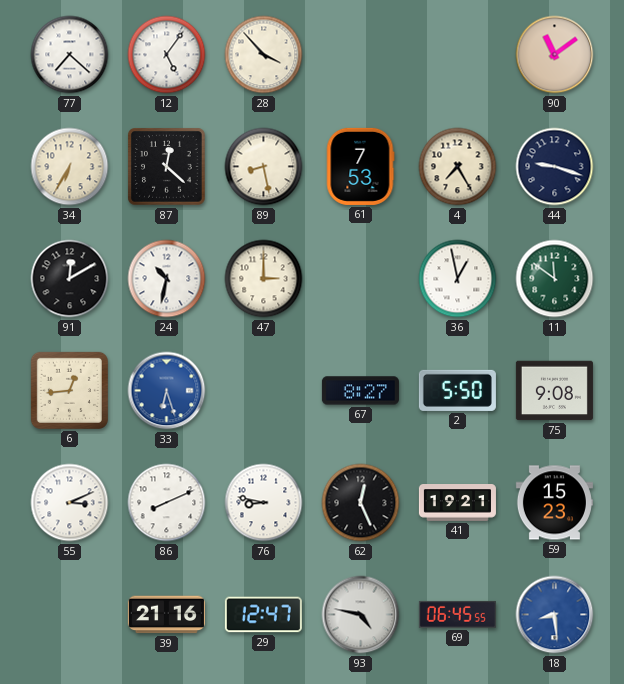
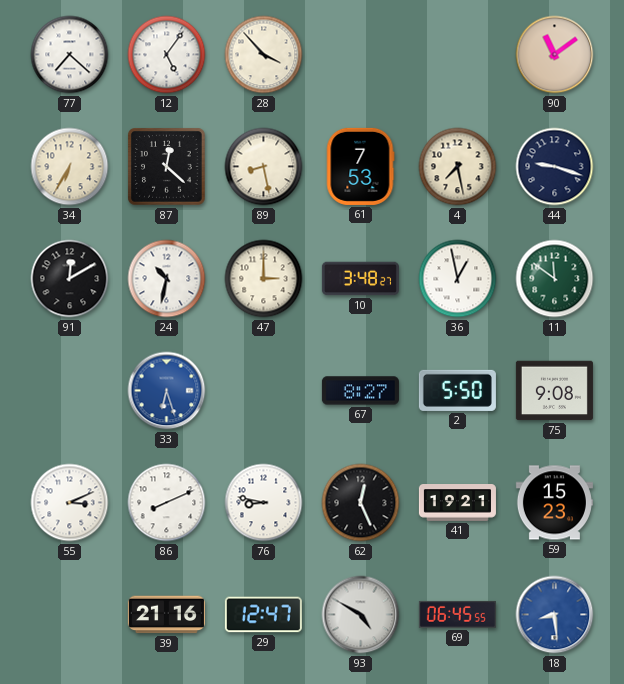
4: 7:25 -> 7:28
10: none -> 3:48
6: 12:44 -> none
93: 4:47 -> 4:50
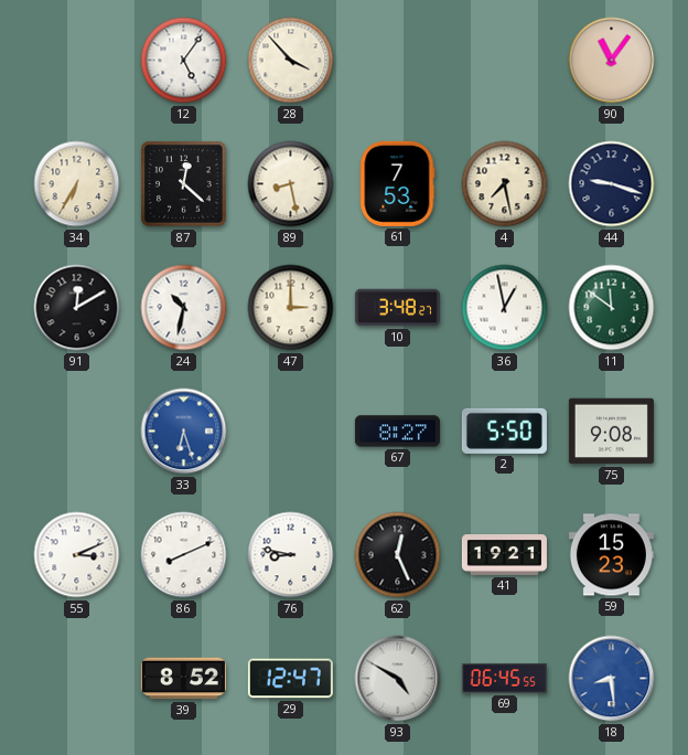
77: 7:22 -> none
90: 11:09 -> 11:06
39: 21:16 -> 8:52
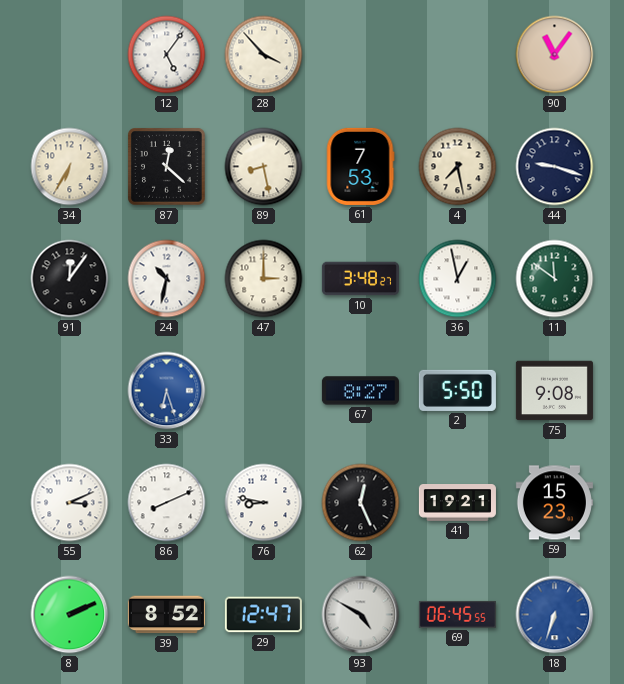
91: 12:10 -> 12:06
8: none -> 2:11
18: 8:29 -> 6:33
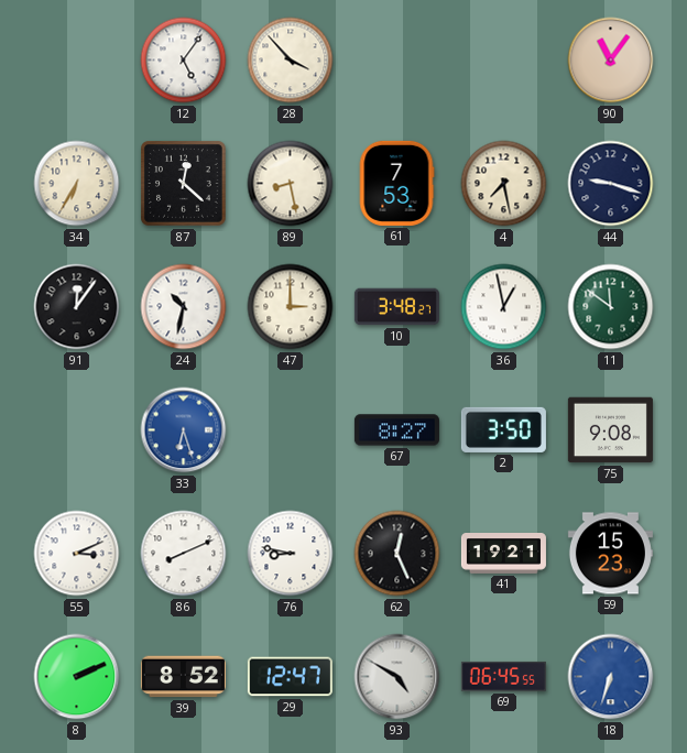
2: 5:50 -> 3:50
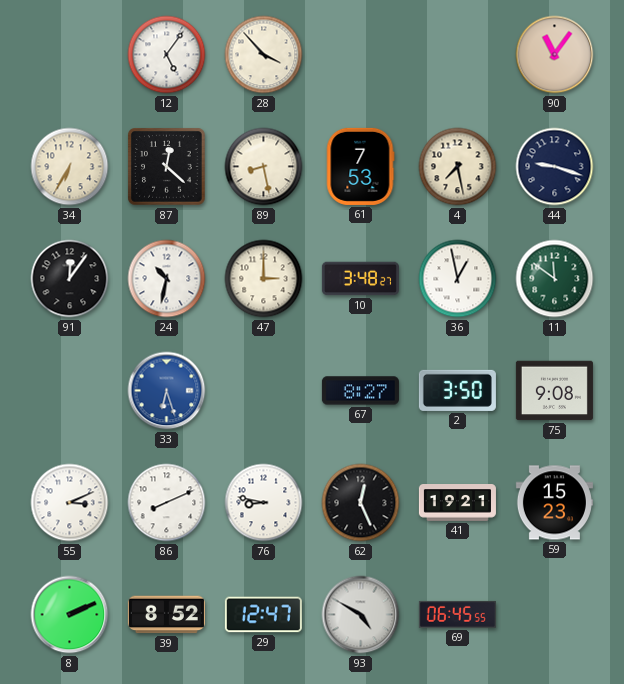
18: 6:33 -> none
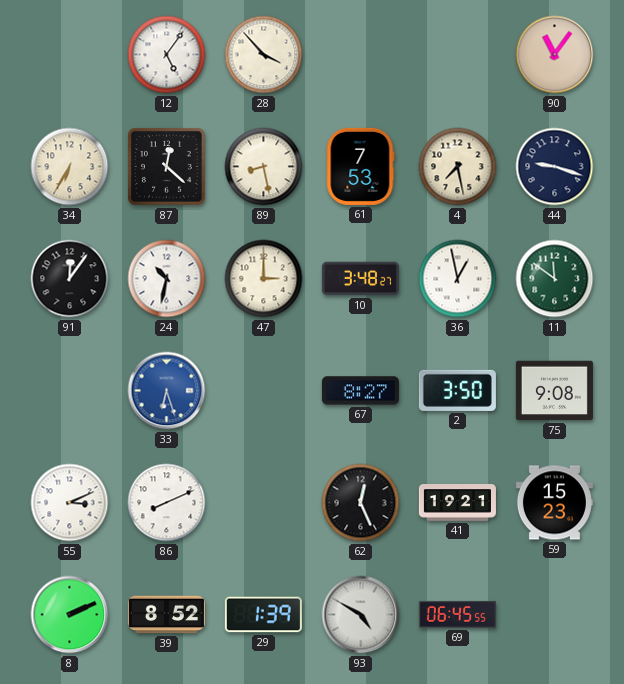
76: 8:47 -> none
29: 12:47 -> 1:39
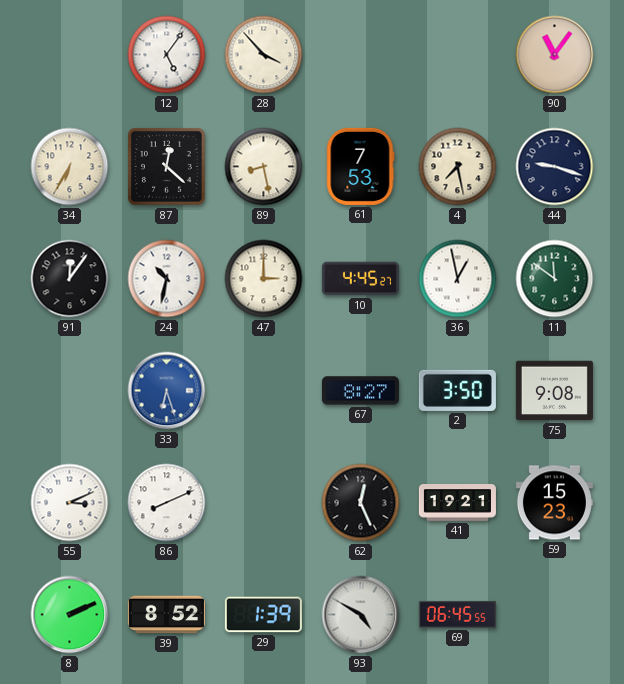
10: 3:48 -> 4:45
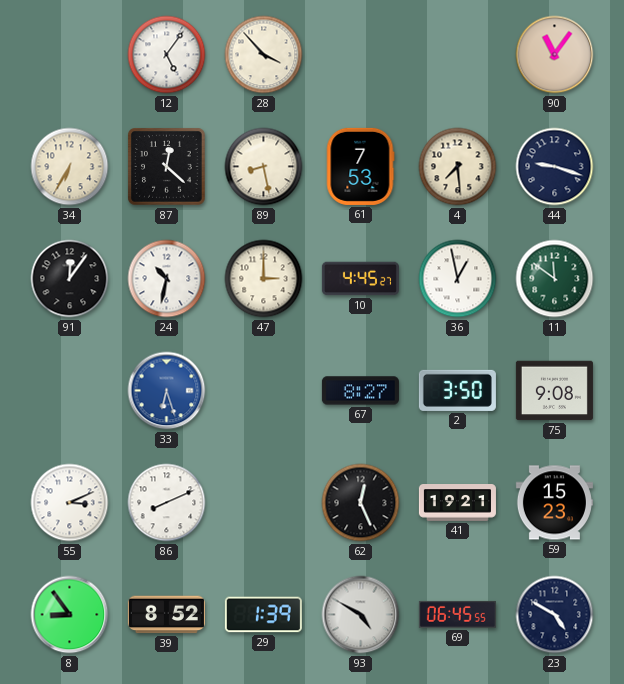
4: 7:28 -> 7:29
8: 2:11 -> 8:54
23: none -> 4:50
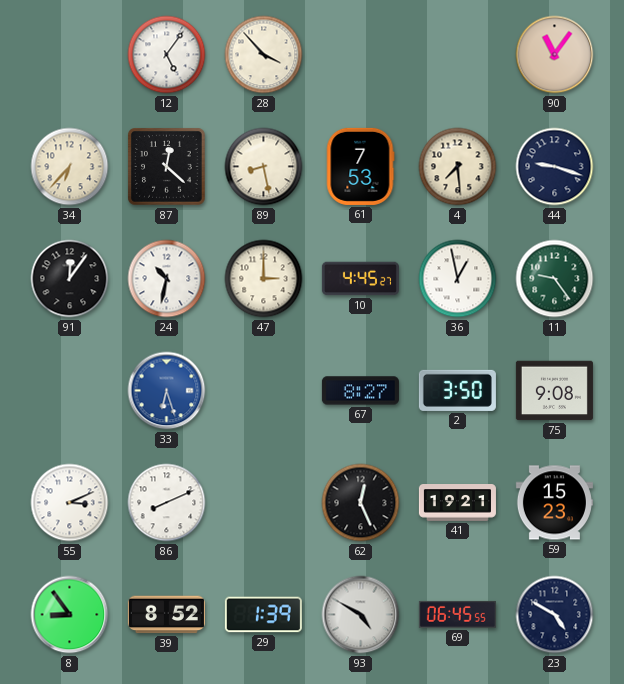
34: 6:35 -> 6:37
11: 11:51 -> 9:24
